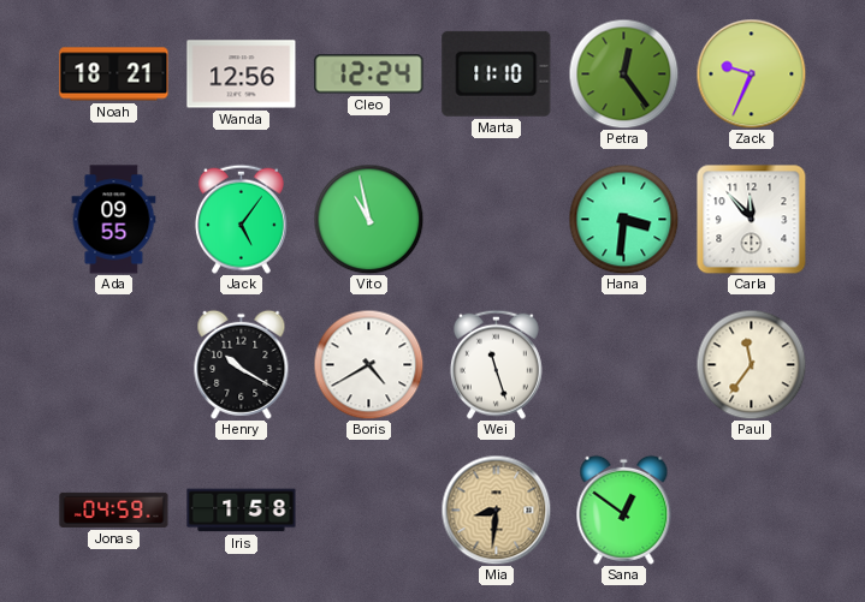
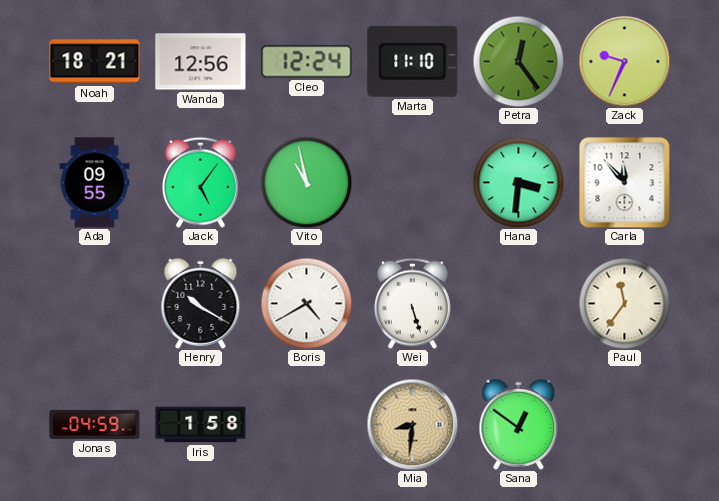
Wei: 11:27 -> 5:27
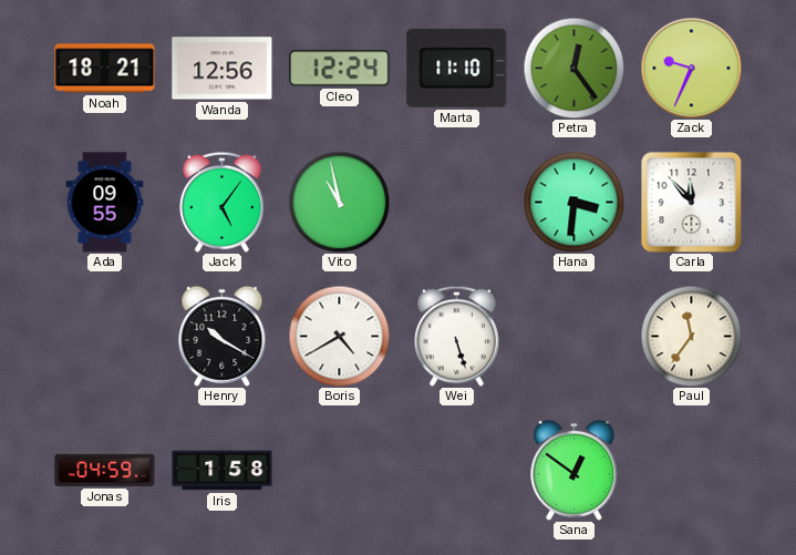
Mia: 8:31 -> none
